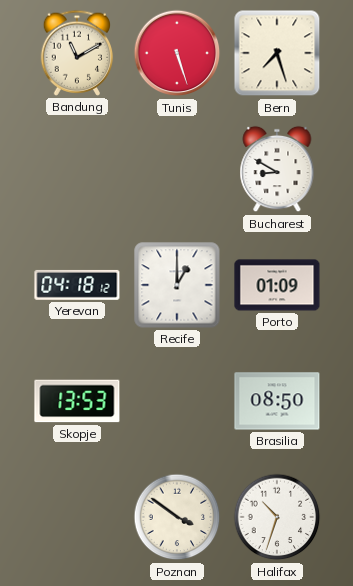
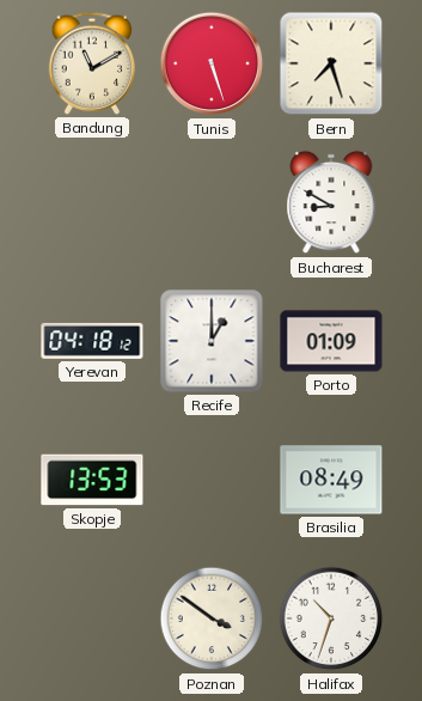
Brasilia: 08:50 -> 08:49
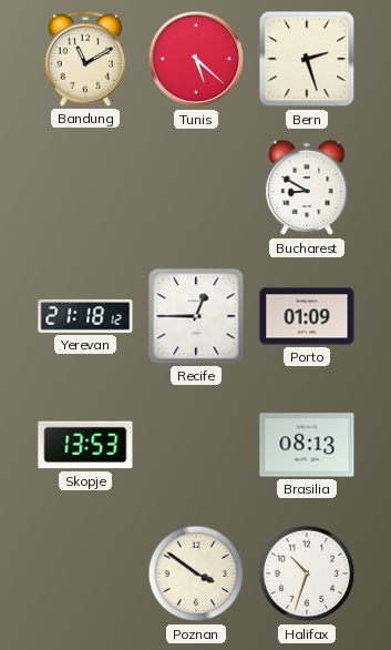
Tunis: 5:27 -> 5:22
Bern: 7:27 -> 2:27
Yerevan: 04:18 -> 21:18
Recife: 1:00 -> 12:45
Brasilia: 08:49 -> 08:13
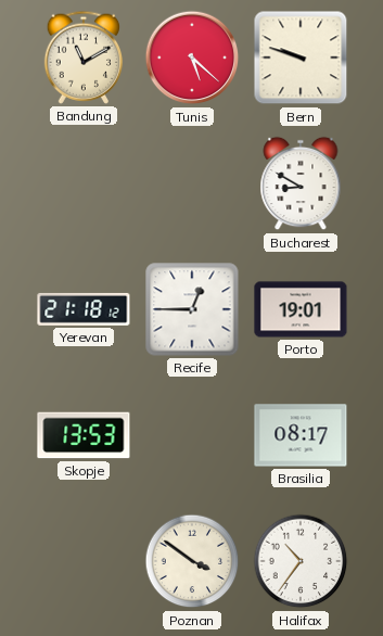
Bern: 2:27 -> 9:48
Porto: 01:09 -> 19:01
Brasilia: 08:13 -> 08:17
Halifax: 10:33 -> 10:36
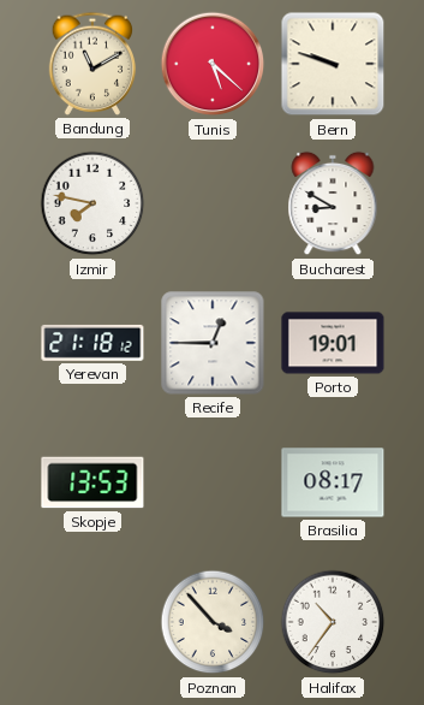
Izmir: none -> 7:47
Poznan: 3:51 -> 3:53
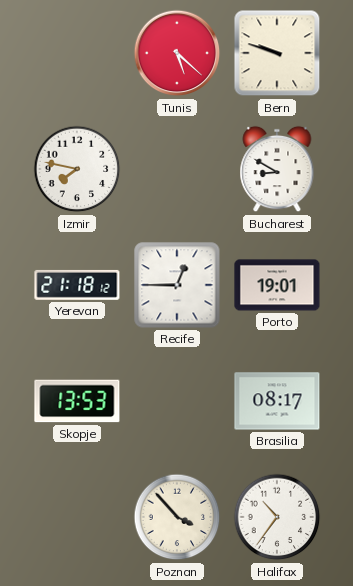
Bandung: 11:10 -> none
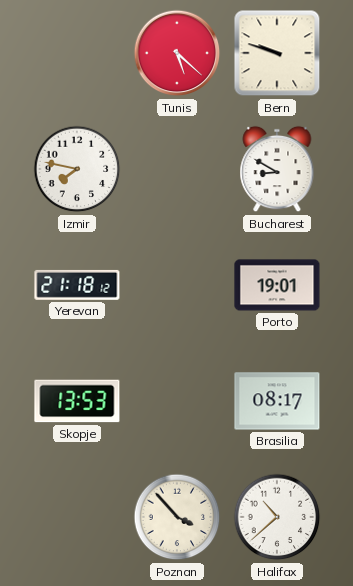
Recife: 12:45 -> none
Halifax: 10:36 -> 10:38
